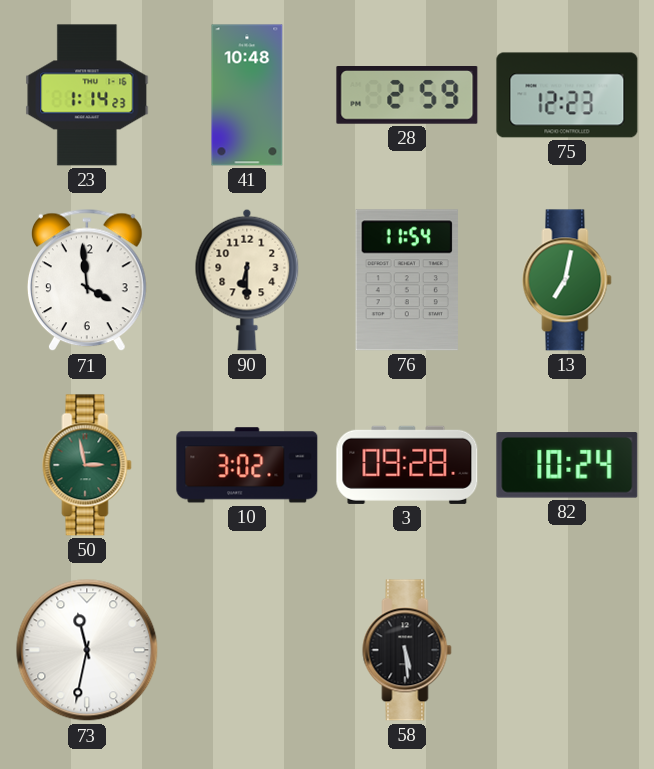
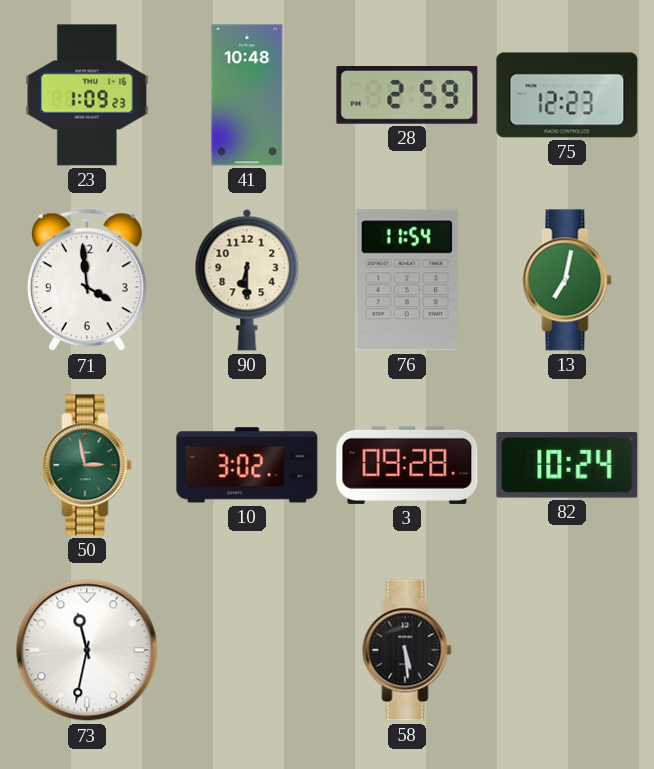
23: 1:14 -> 1:09
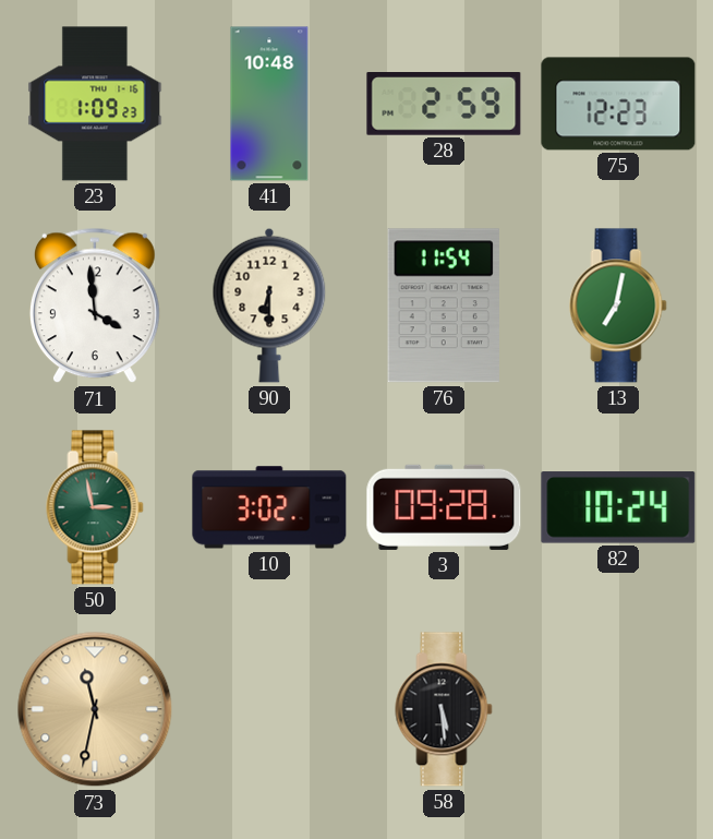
73 dial: white -> champagne
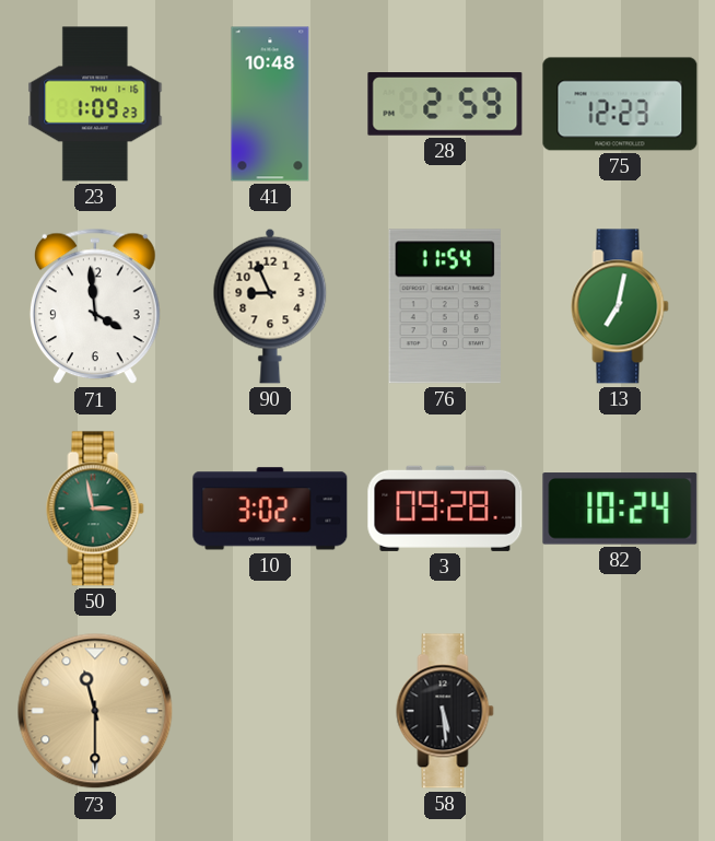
90: 6:30 -> 8:56
73: 11:32 -> 11:30
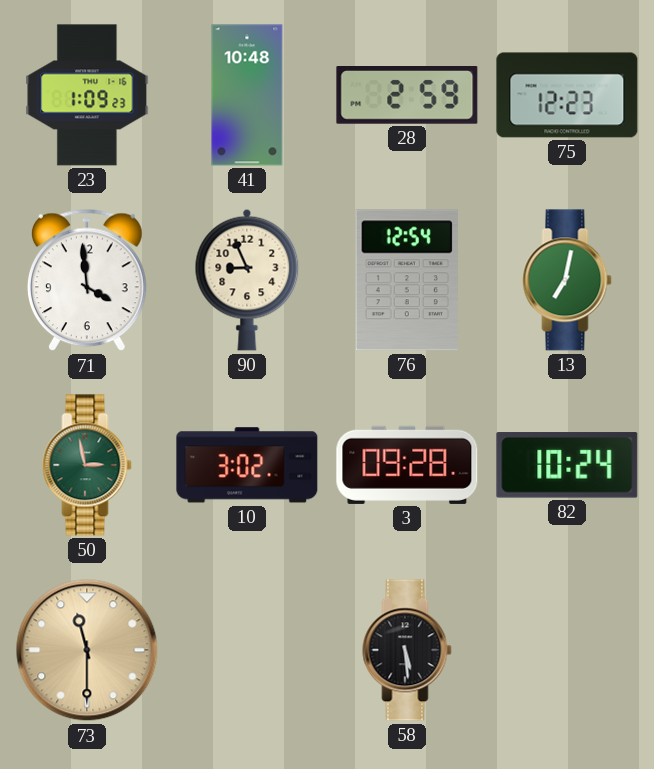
76: 11:54 -> 12:54
